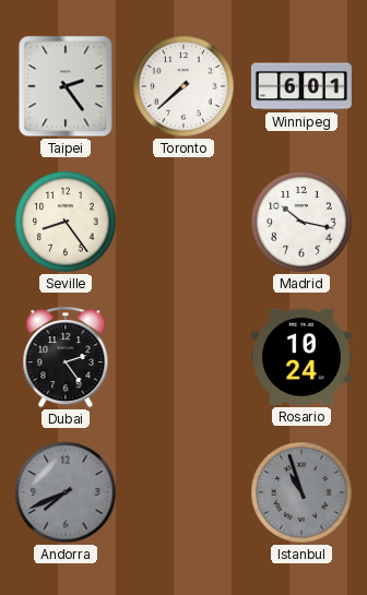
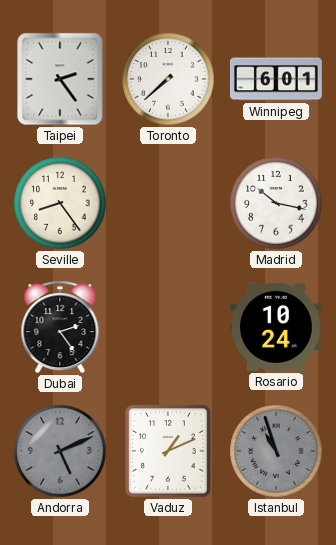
Andorra: 7:41 -> 5:11
Vaduz: none -> 1:11
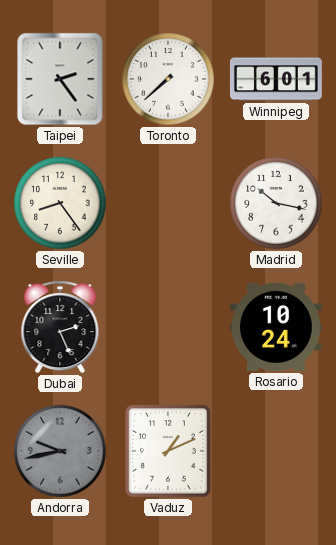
Dubai: 2:24 -> 2:26
Andorra: 5:11 -> 9:43
Istanbul: 10:57 -> none
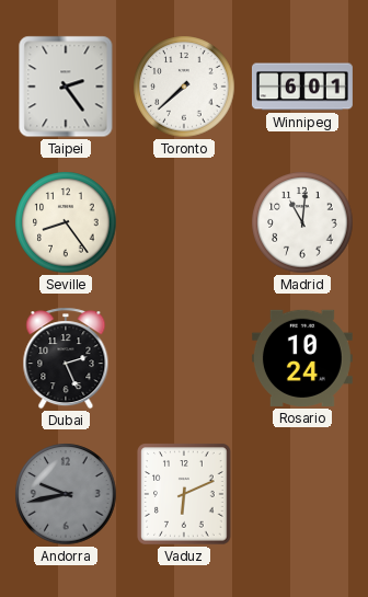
Madrid: 10:17 -> 11:01
Vaduz: 1:11 -> 6:11
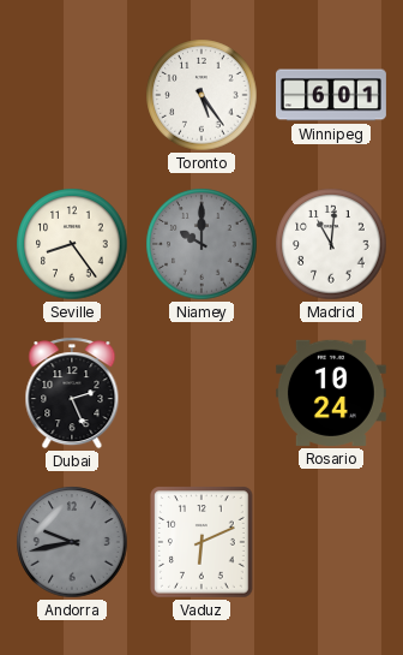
Taipei: 2:24 -> none
Toronto: 7:38 -> 5:24
Niamey: none -> 10:00
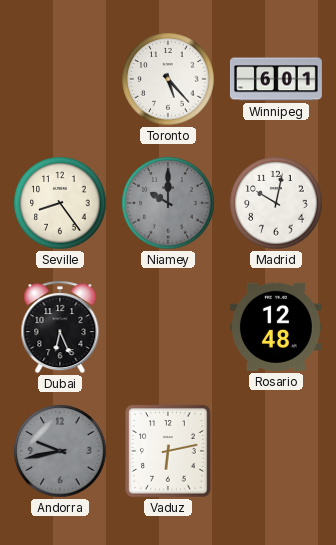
Toronto: 5:24 -> 5:23
Madrid: 11:01 -> 10:02
Dubai: 2:26 -> 6:26
Rosario: 10:24 -> 12:48
Vaduz: 6:11 -> 6:13
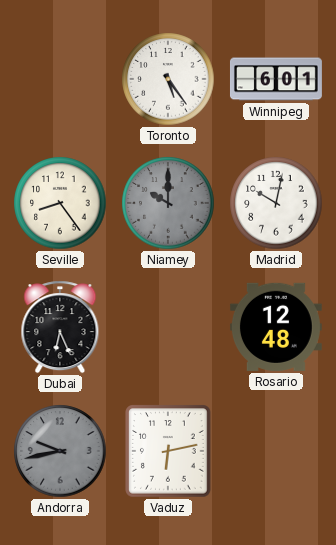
Toronto: 5:23 -> 5:24
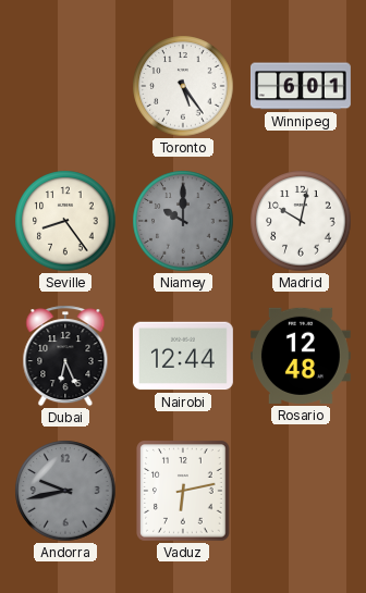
Nairobi: none -> 12:44
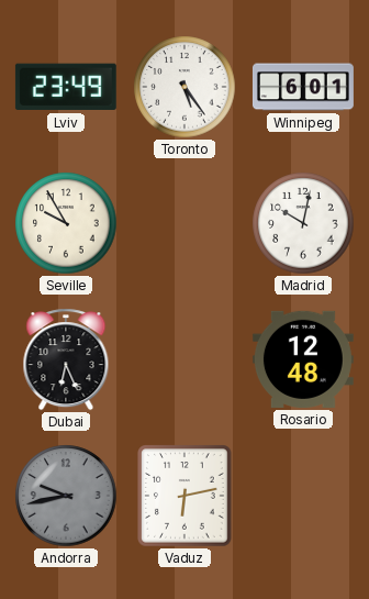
Lviv: none -> 23:49
Seville: 8:24 -> 9:55
Niamey: 10:00 -> none
Nairobi: 12:44 -> none
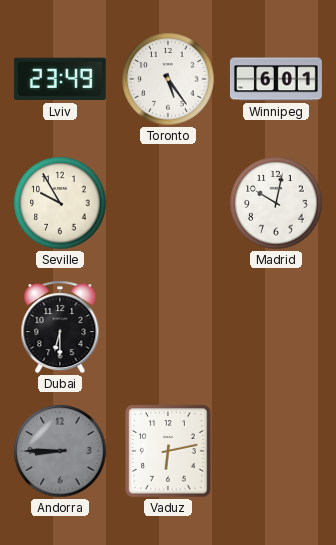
Dubai: 6:26 -> 6:30
Rosario: 12:48 -> none
Andorra: 9:43 -> 8:45
